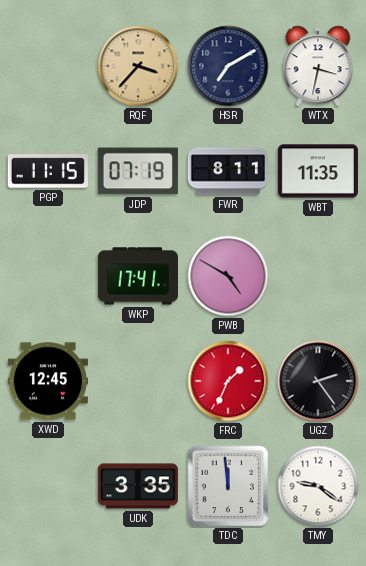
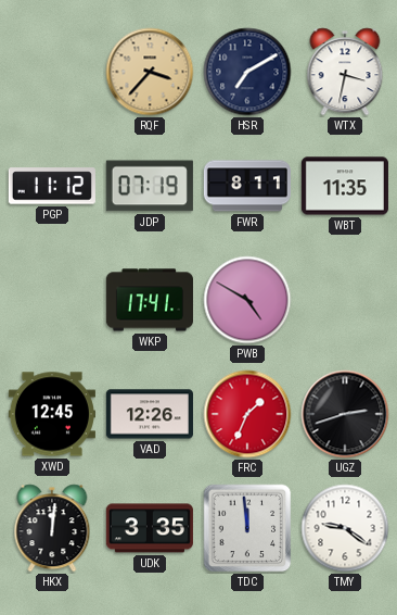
PGP: 11:15 -> 11:12
VAD: none -> 12:26
UGZ: 2:24 -> 2:42
HKX: none -> 12:01
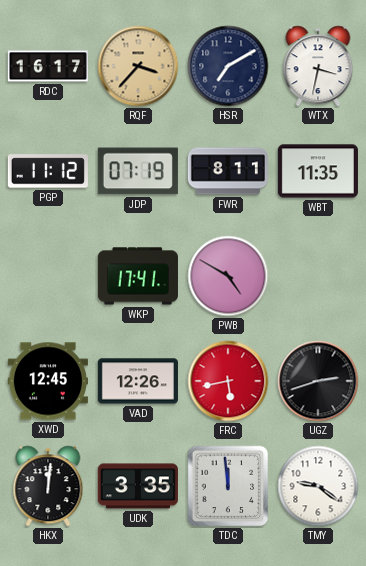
RDC: none -> 16:17
FRC: 1:34 -> 5:43
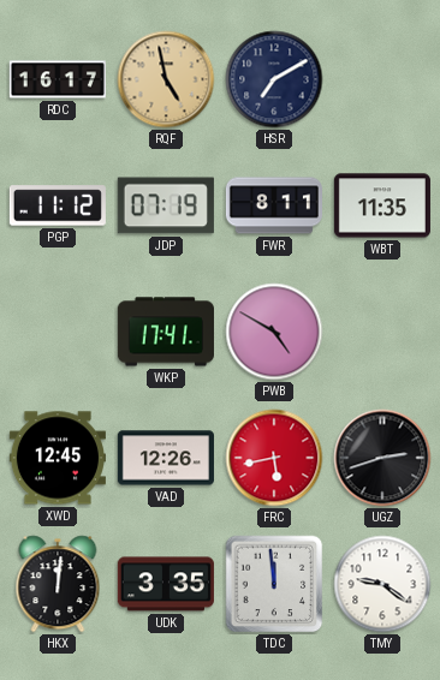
RQF: 3:37 -> 4:58
WTX: 3:32 -> none
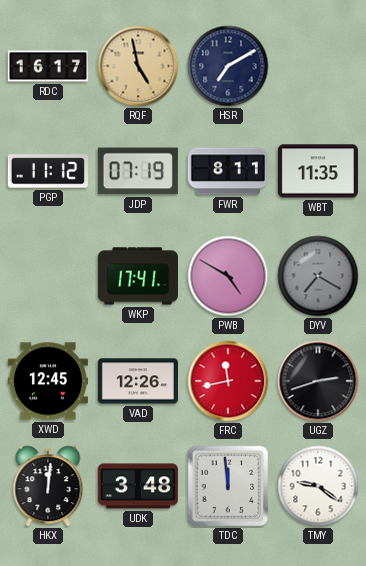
DYV: none -> 7:20
FRC: 5:43 -> 11:43
UDK: 3:35 -> 3:48
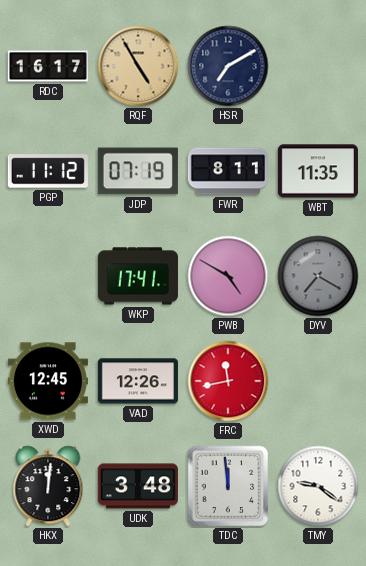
RQF: 4:58 -> 4:55
UGZ: 2:42 -> none
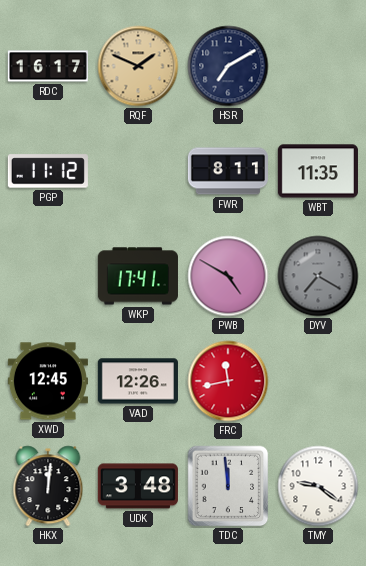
RQF: 4:55 -> 1:49
JDP: 07:19 -> none
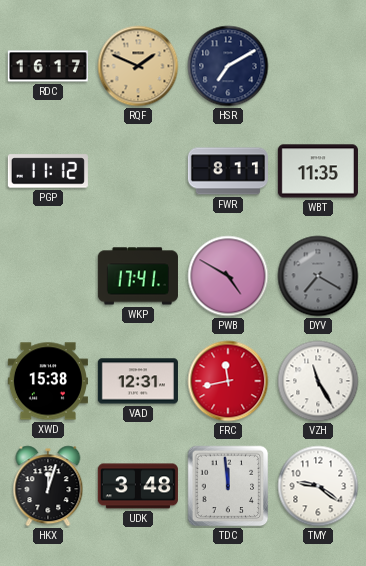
XWD: 12:45 -> 15:38
VAD: 12:26 -> 12:31
VZH: none -> 11:25
HKX: 12:01 -> 12:03
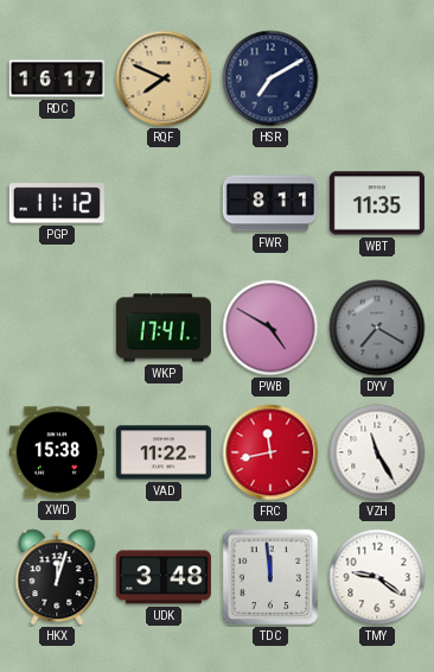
RQF: 1:49 -> 7:49
VAD: 12:31 -> 11:22
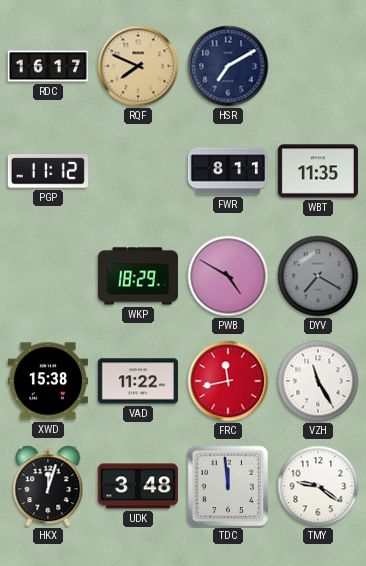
WKP: 17:41 -> 18:29
